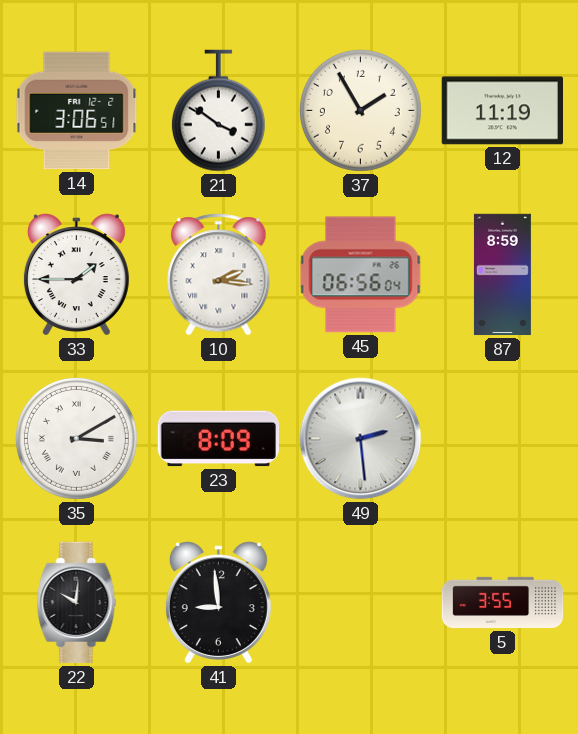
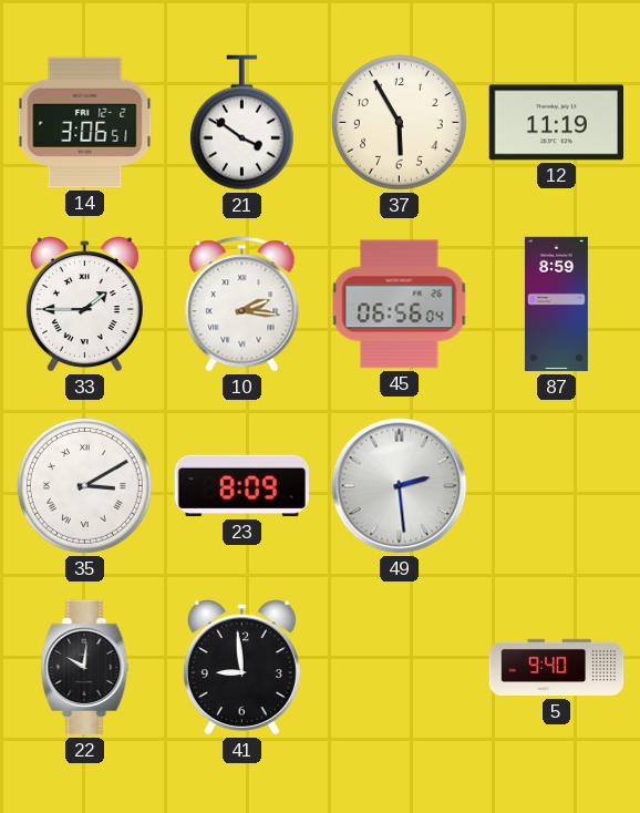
37: 1:55 -> 5:55
5: 3:55 -> 9:40
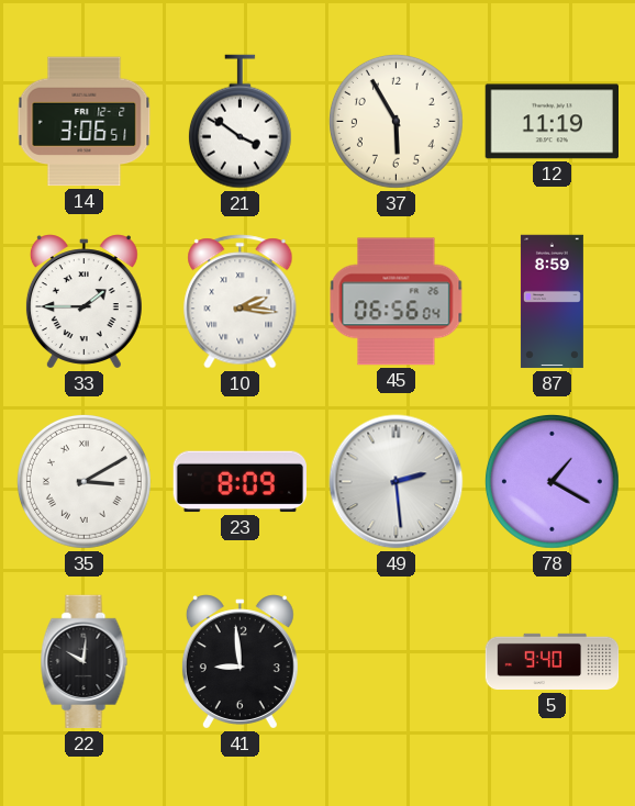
78: none -> 1:20
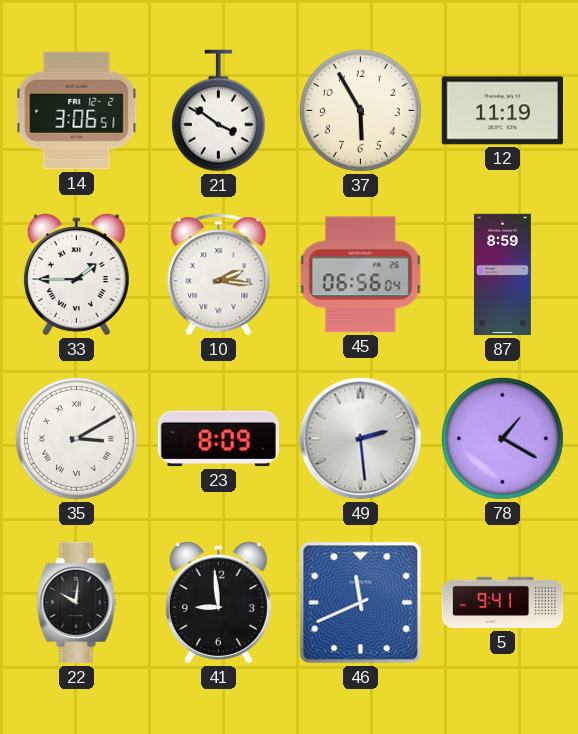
46: none -> 11:41
5: 9:40 -> 9:41
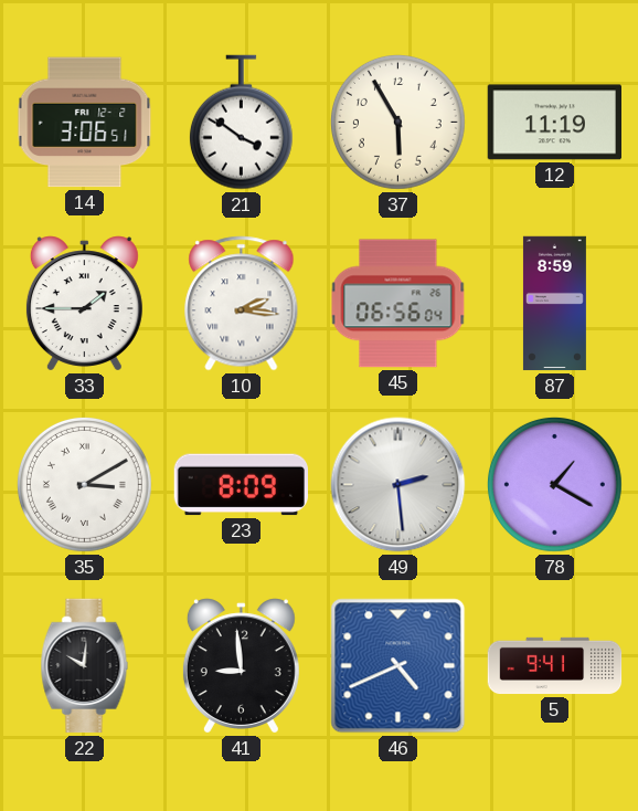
46: 11:41 -> 4:41
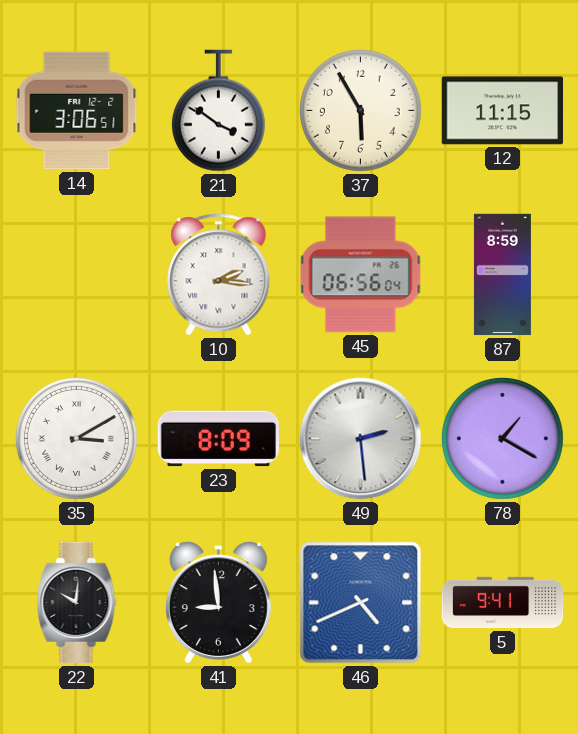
12: 11:19 -> 11:15
33: 1:45 -> none
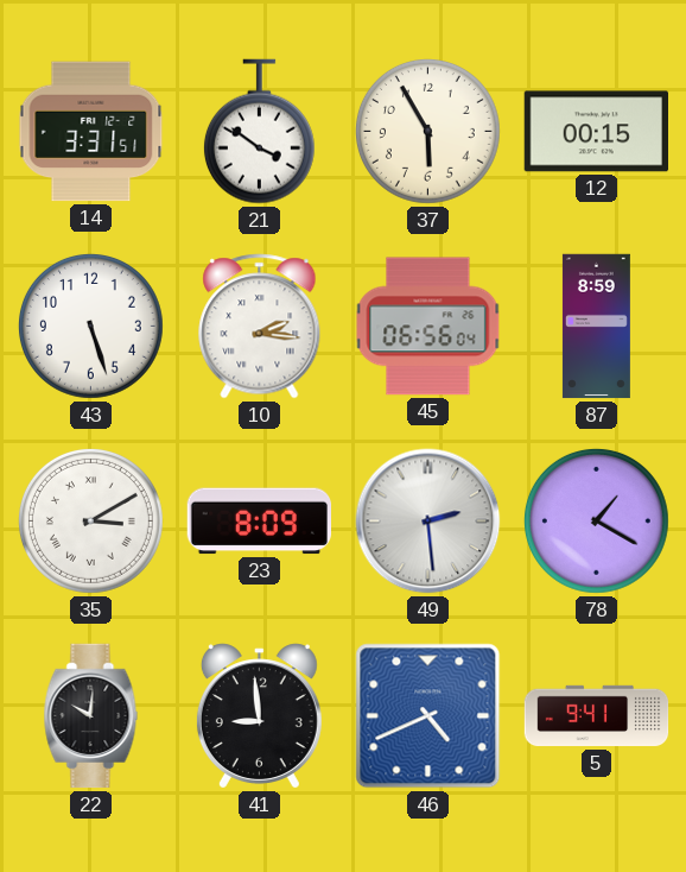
14: 3:06 -> 3:31
12: 11:15 -> 00:15
43: none -> 5:27
